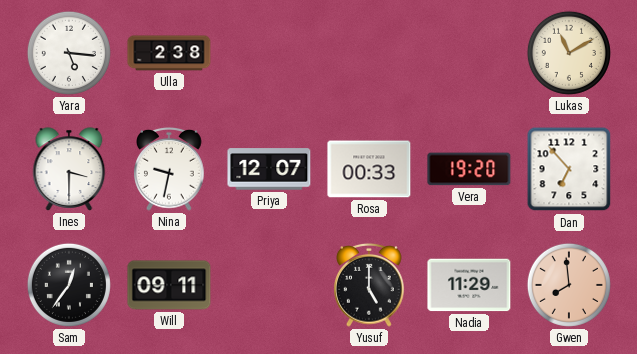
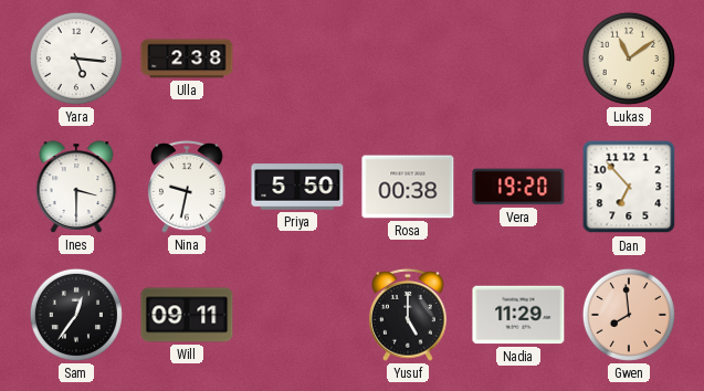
Lukas: 11:10 -> 11:09
Priya: 12:07 -> 5:50
Rosa: 00:33 -> 00:38
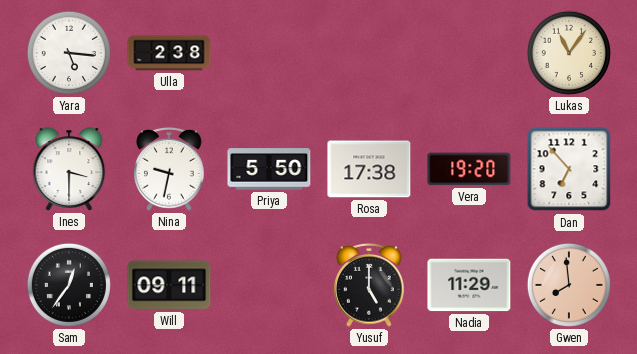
Lukas: 11:09 -> 11:06
Rosa: 00:38 -> 17:38
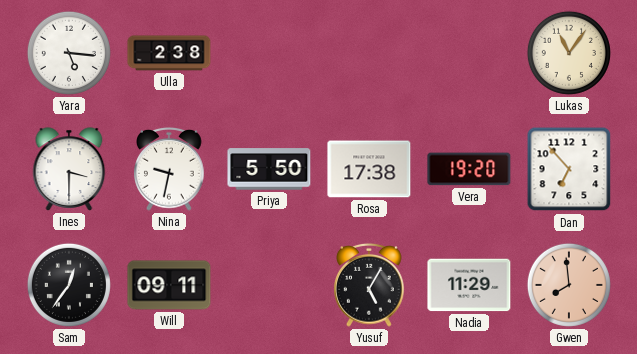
Yusuf: 5:00 -> 5:05
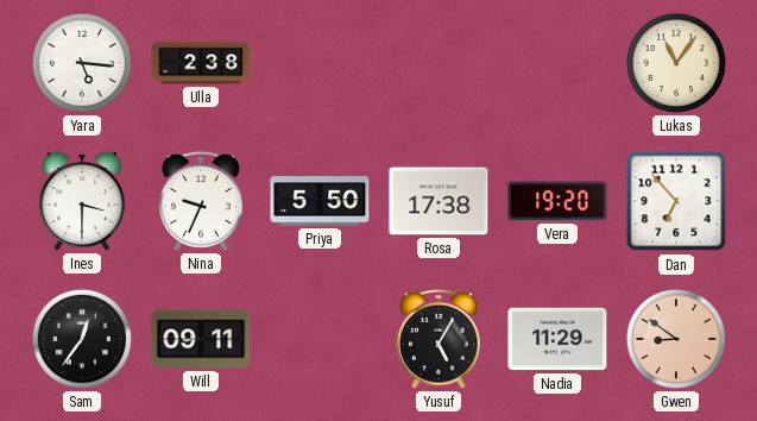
Nina: 9:32 -> 9:34
Gwen: 7:59 -> 8:51
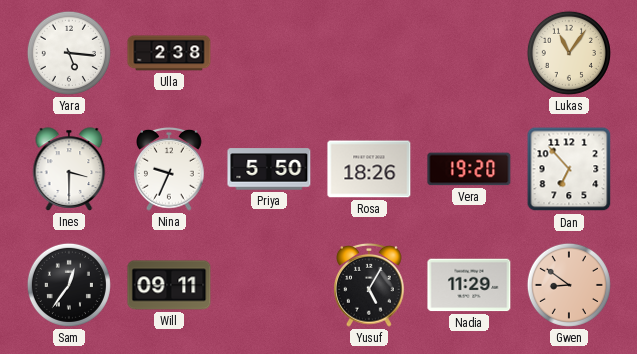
Rosa: 17:38 -> 18:26
